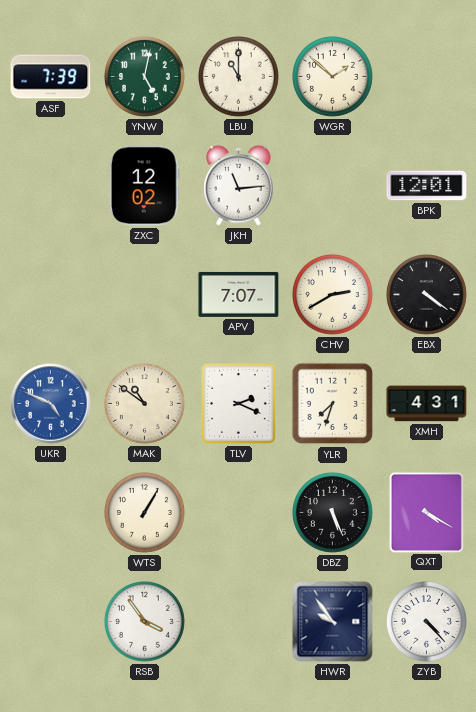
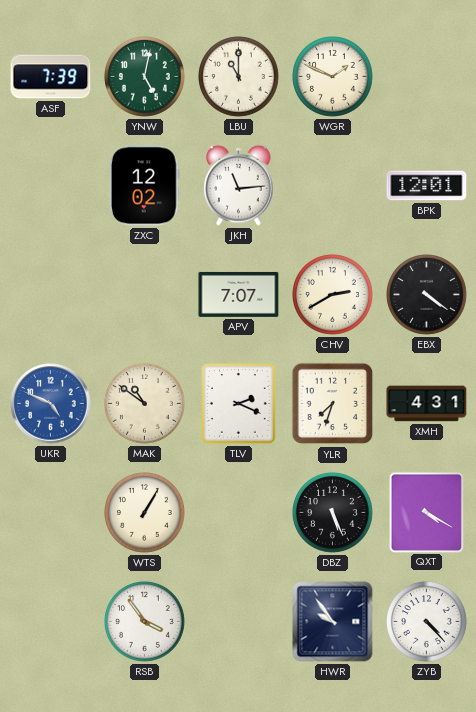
WGR: 1:52 -> 1:49
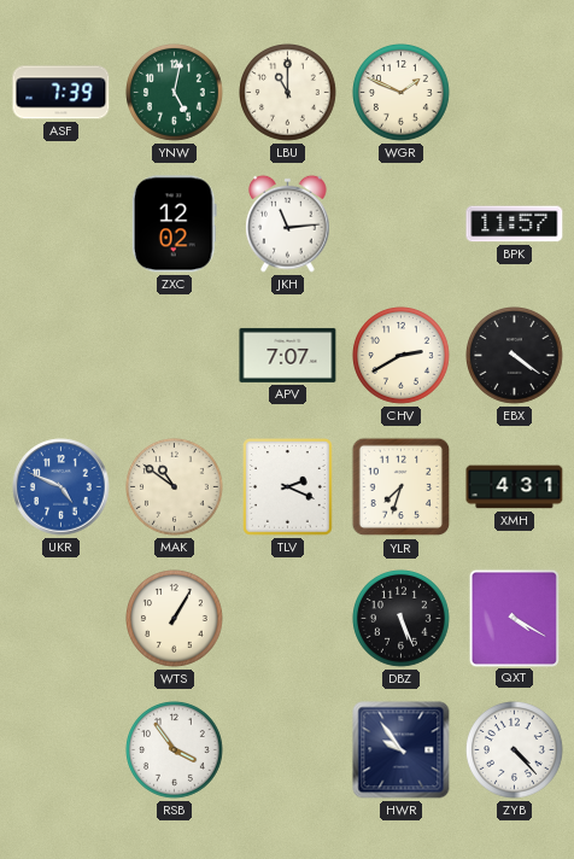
BPK: 12:01 -> 11:57
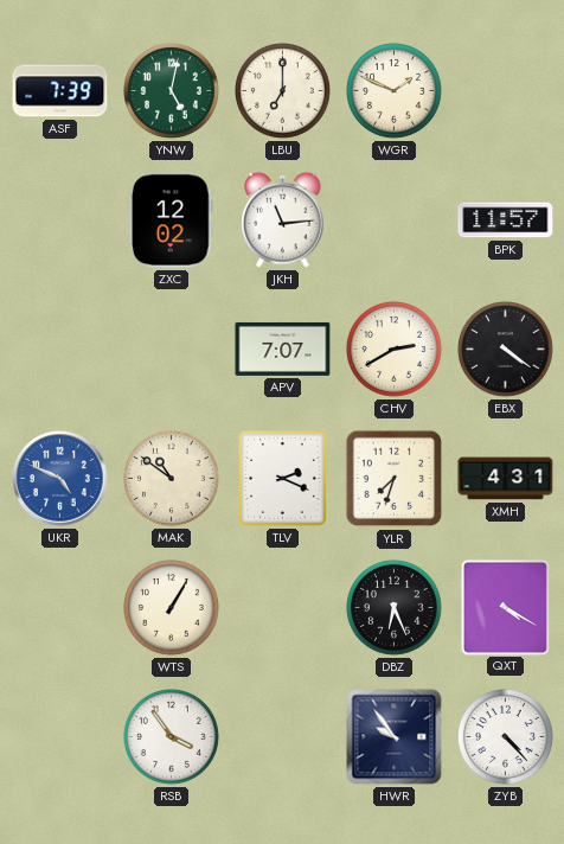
LBU: 11:00 -> 7:00
DBZ: 5:26 -> 6:26
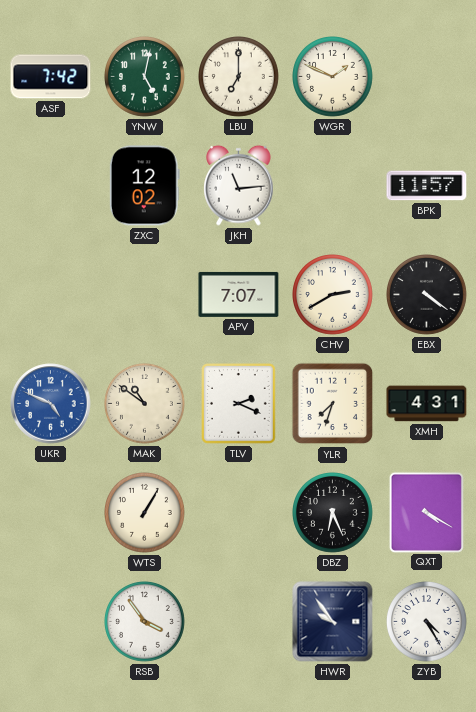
ASF: 7:39 -> 7:42
ZYB: 4:23 -> 4:25
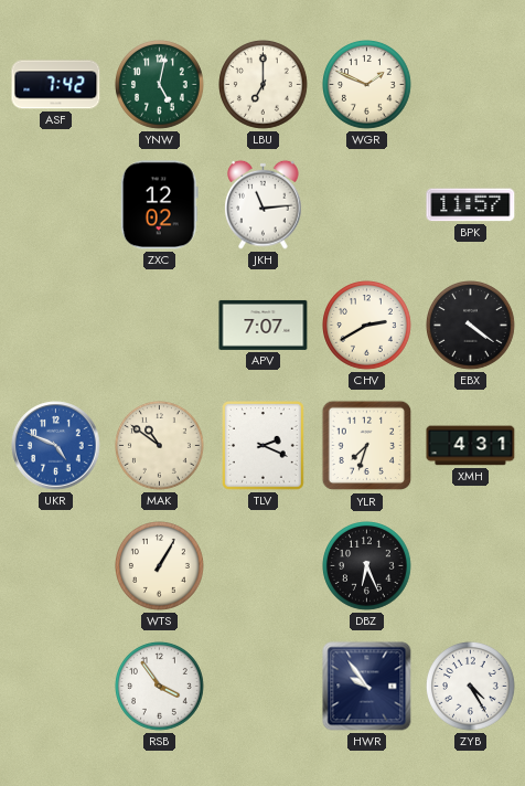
QXT: 4:20 -> none
